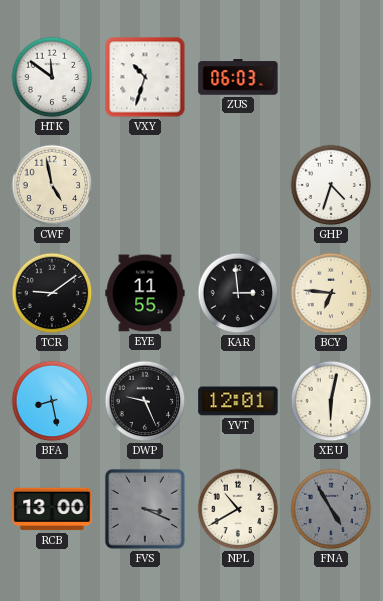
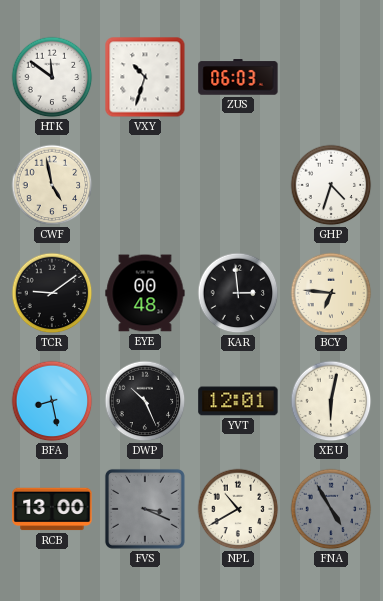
EYE: 11:55 -> 00:48
DWP: 9:26 -> 10:26
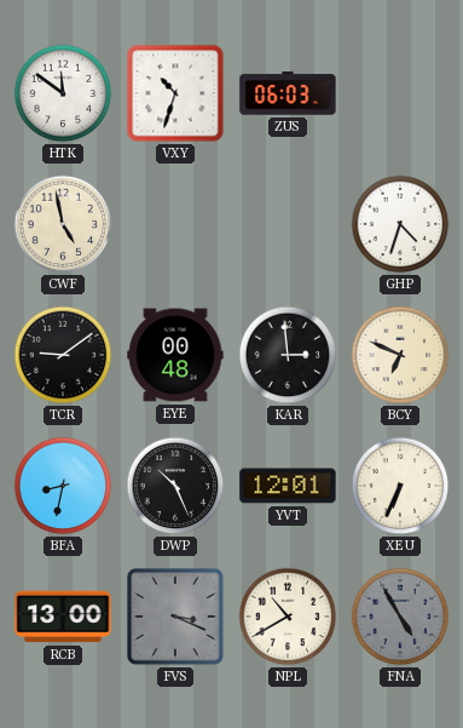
BCY: 6:46 -> 6:49
BFA: 8:28 -> 8:32
XEU: 6:02 -> 6:34
